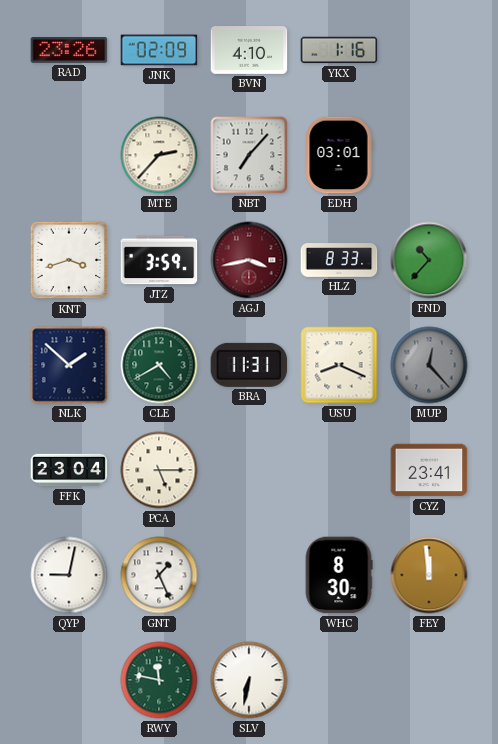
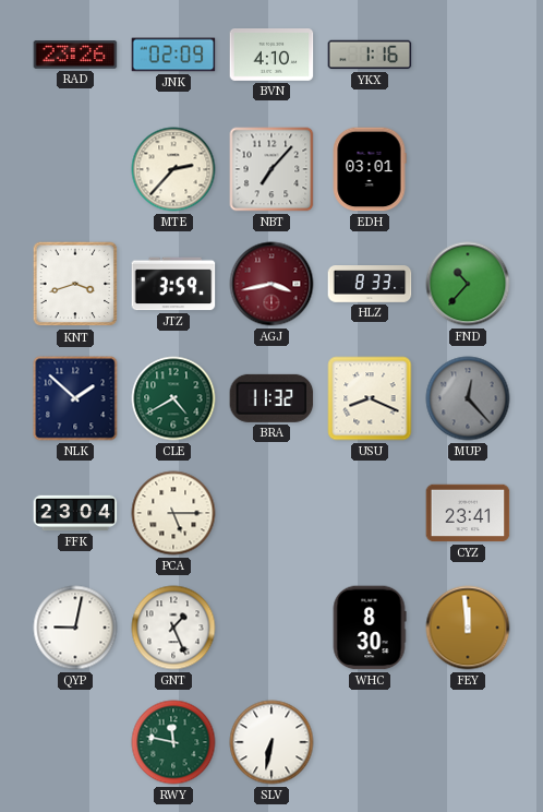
BRA: 11:31 -> 11:32
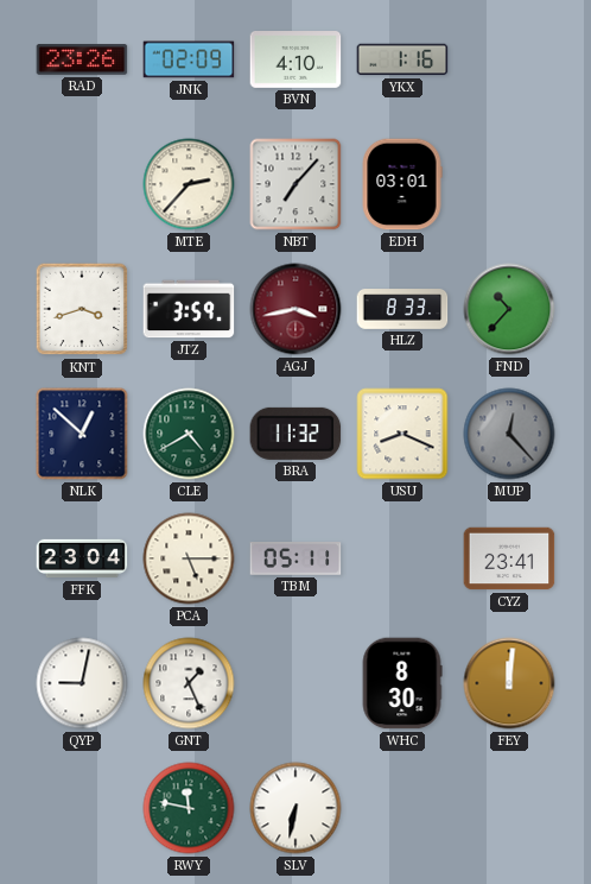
NLK: 1:52 -> 12:52
TBM: none -> 05:11
FEY: 11:59 -> 12:01
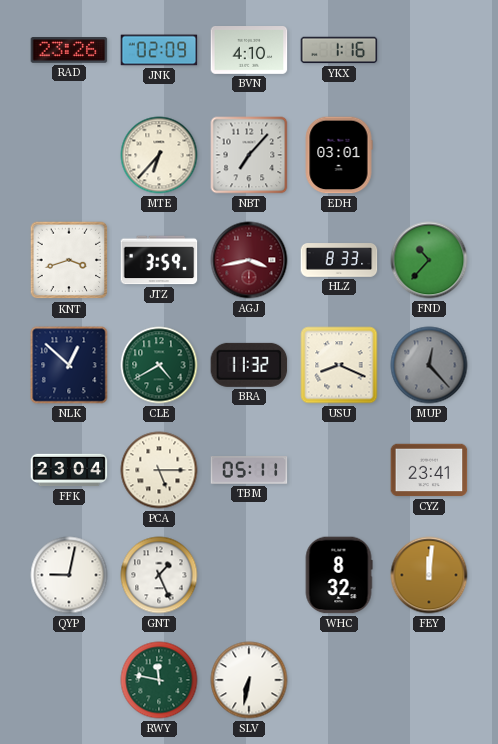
MTE: 2:37 -> 6:37
WHC: 8:30 -> 8:32
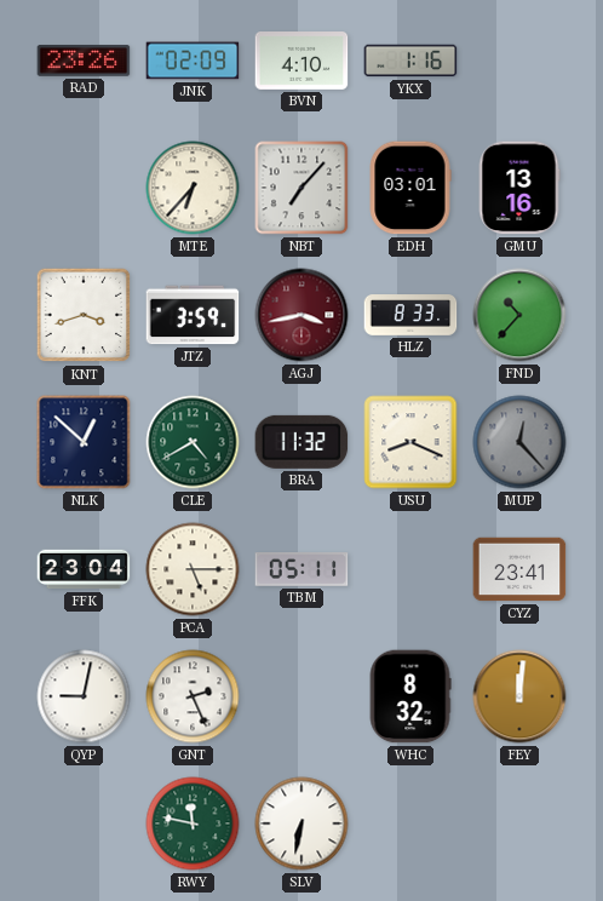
GMU: none -> 13:16
GNT: 1:26 -> 2:26
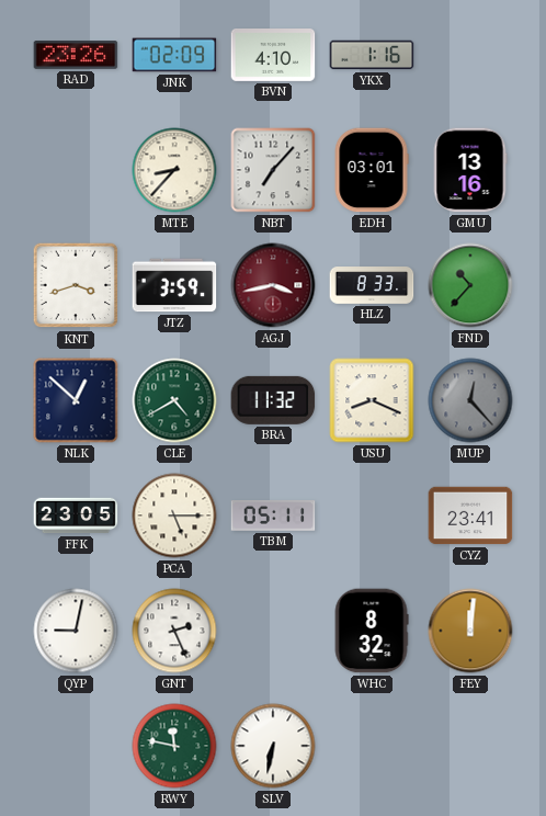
MTE: 6:37 -> 8:37
FFK: 23:04 -> 23:05
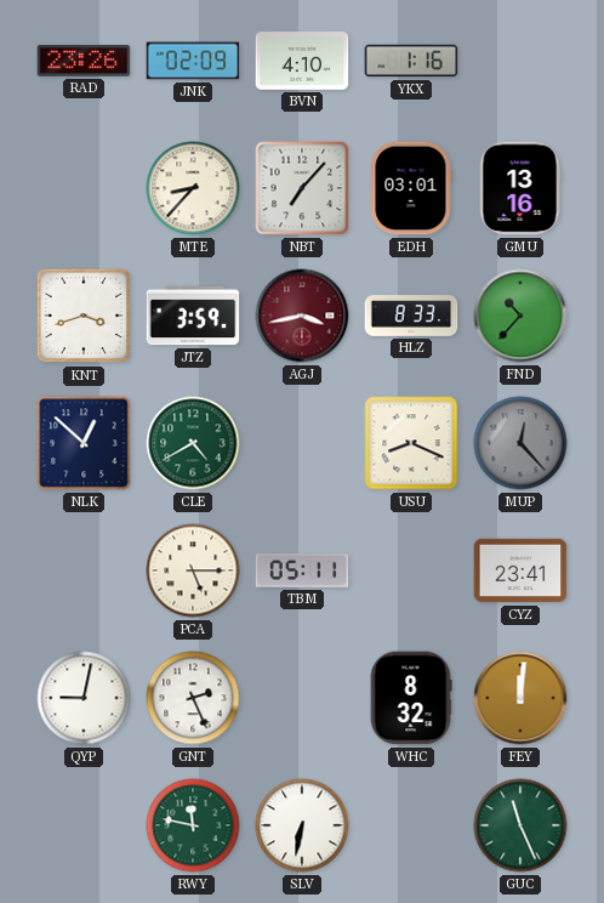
BRA: 11:32 -> none
FFK: 23:05 -> none
GUC: none -> 11:26
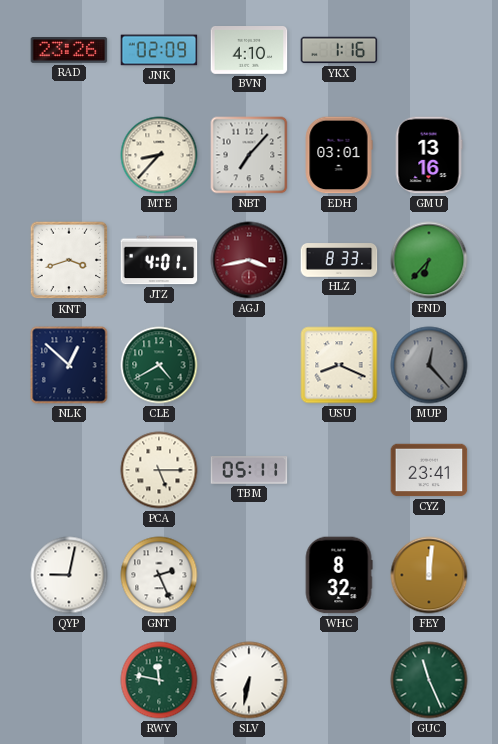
JTZ: 3:59 -> 4:01
FND: 10:37 -> 6:37
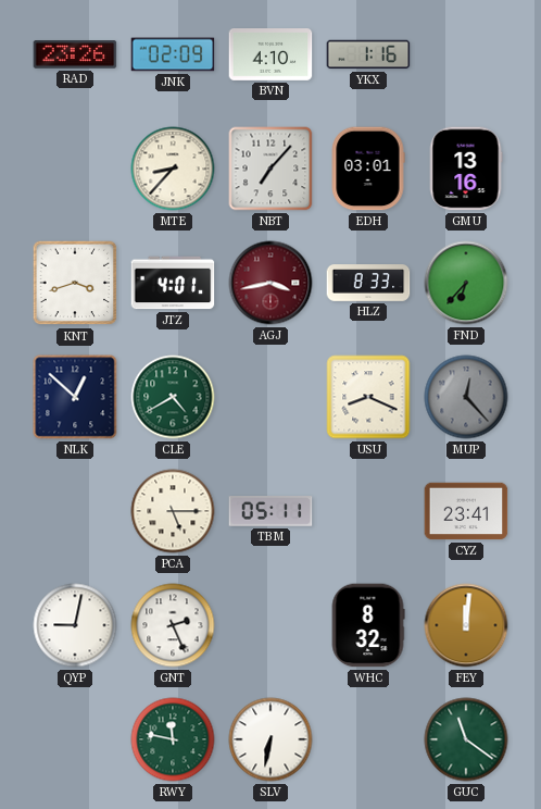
GUC: 11:26 -> 11:21
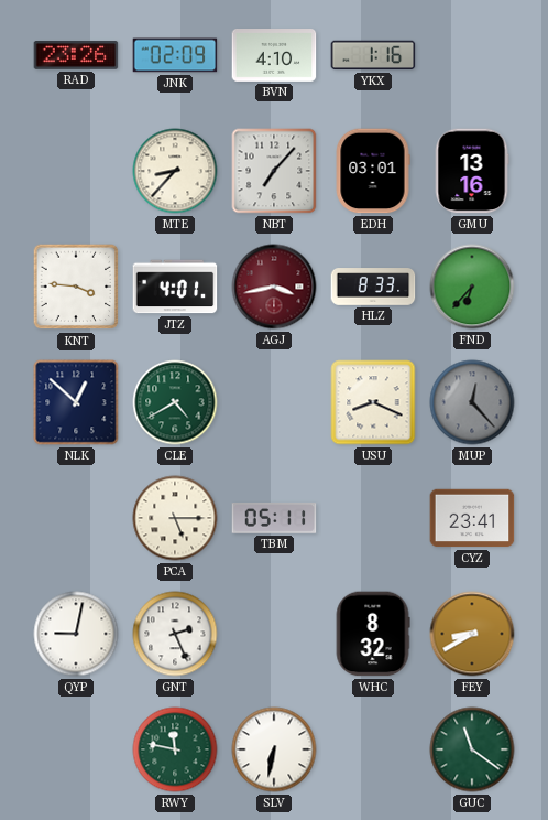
KNT: 3:42 -> 3:46
FEY: 12:01 -> 8:40
